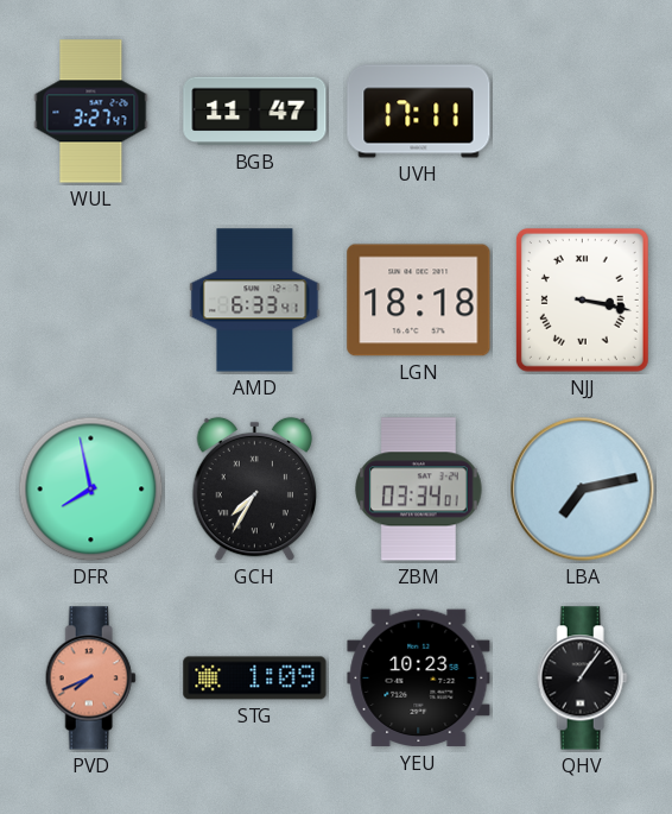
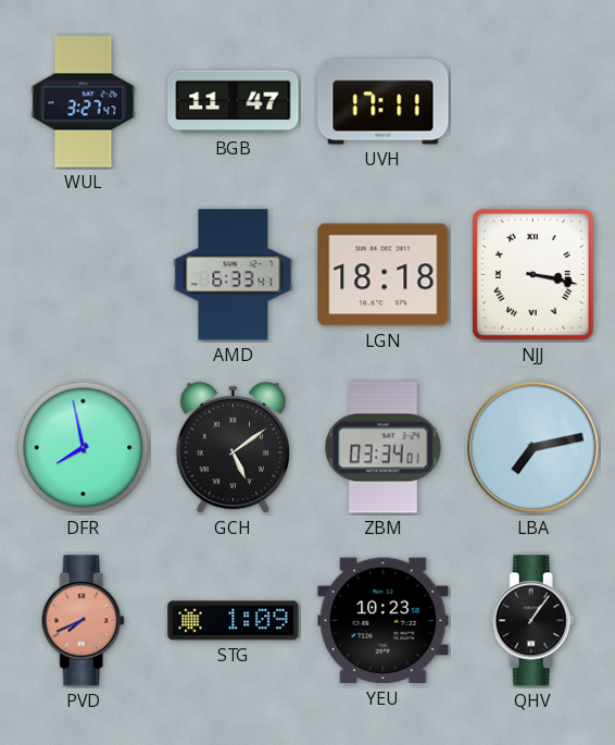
GCH: 7:35 -> 5:09
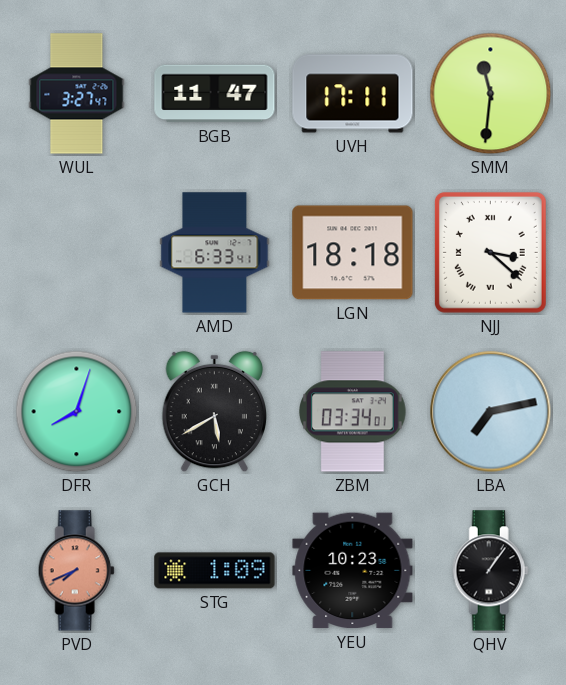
SMM: none -> 11:31
NJJ: 3:17 -> 3:22
DFR: 7:58 -> 8:03
GCH: 5:09 -> 5:40
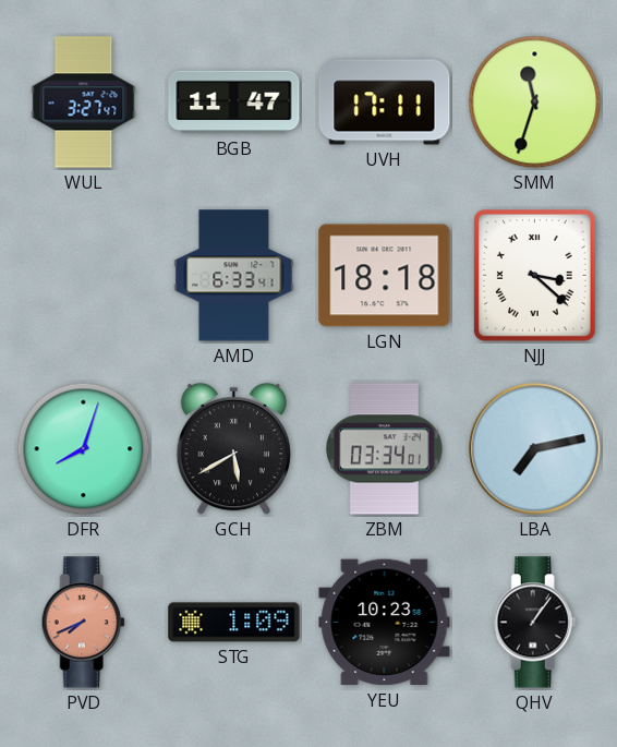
SMM: 11:31 -> 11:33
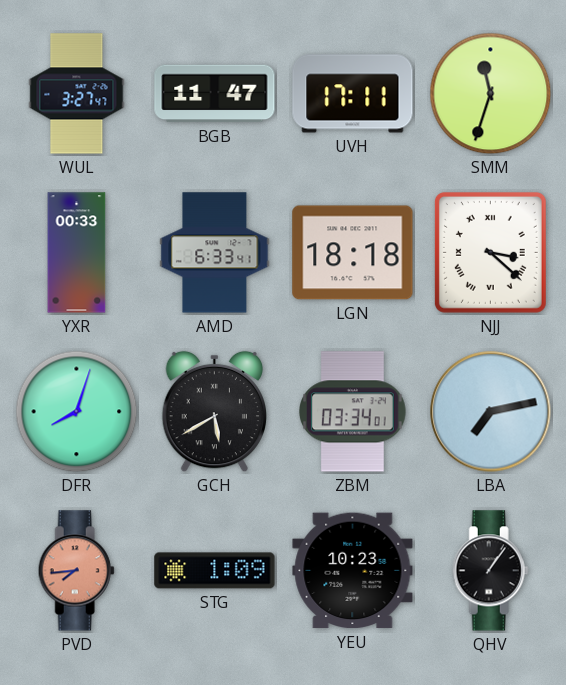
YXR: none -> 00:33
PVD: 7:41 -> 7:44
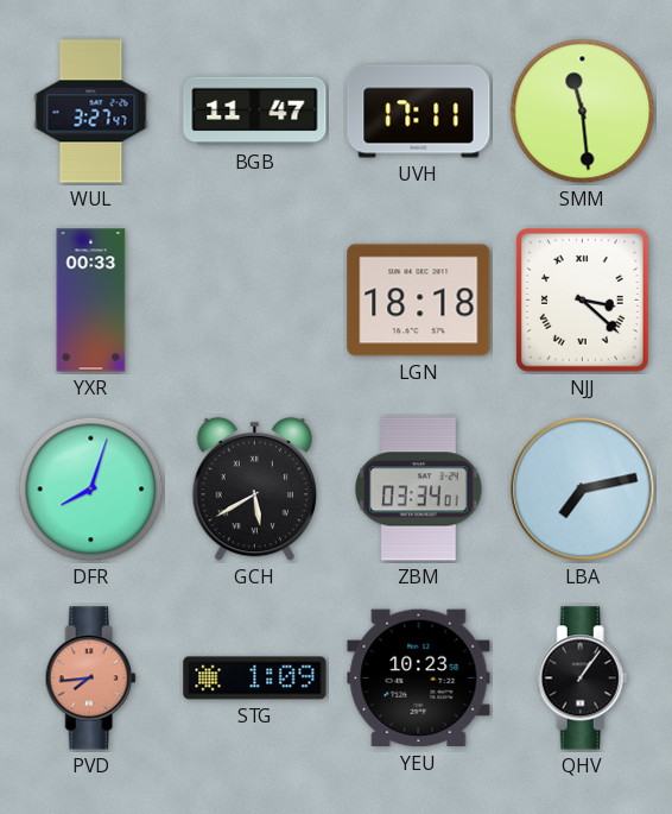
SMM: 11:33 -> 11:29
AMD: 6:33 -> none
